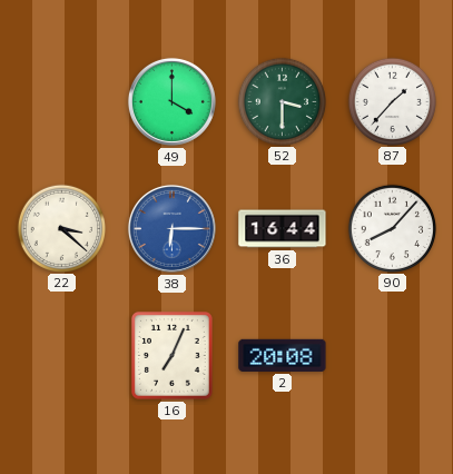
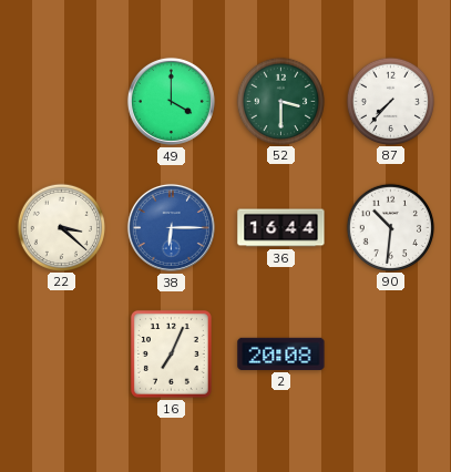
87: 1:37 -> 7:37
90: 8:07 -> 10:31
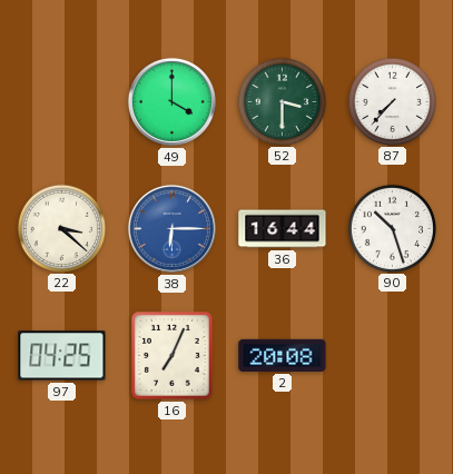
90: 10:31 -> 10:27
97: none -> 04:25
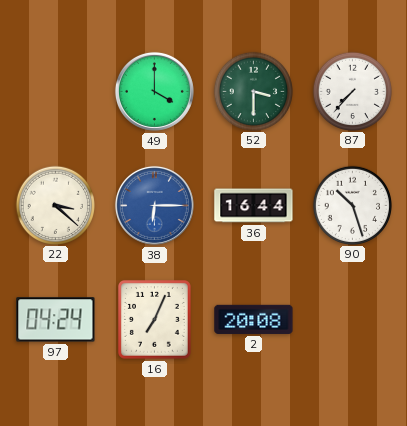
97: 04:25 -> 04:24
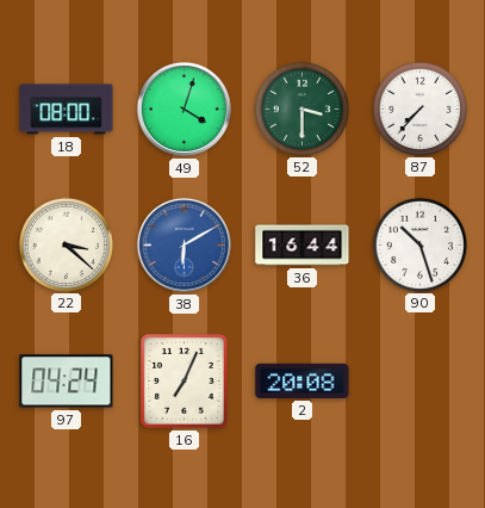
18: none -> 08:00
49: 4:00 -> 4:03
38: 6:15 -> 6:10
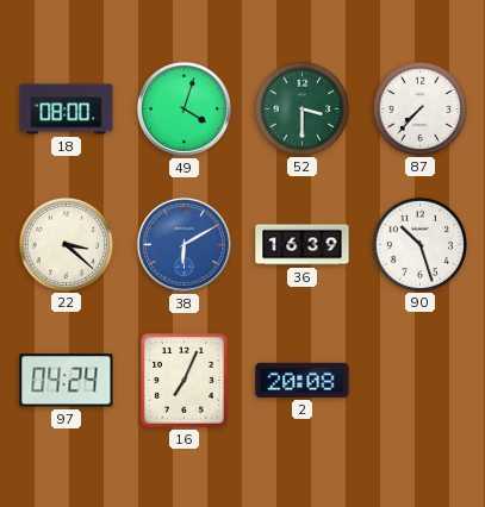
36: 16:44 -> 16:39
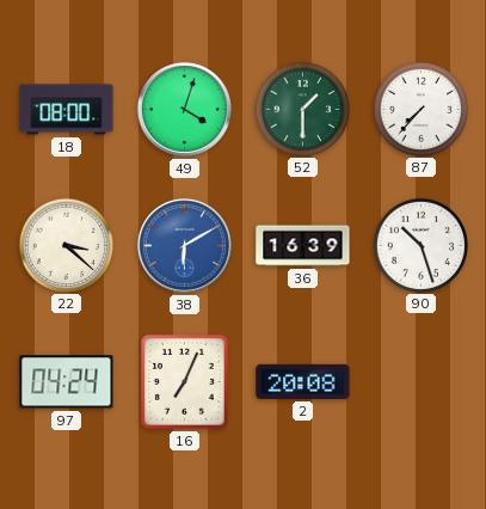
52: 3:30 -> 1:30
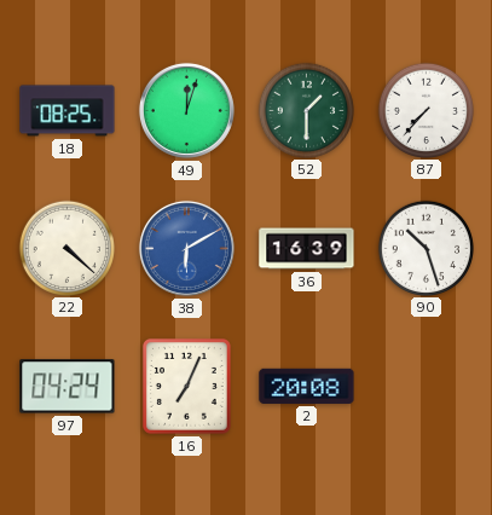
18: 08:00 -> 08:25
49: 4:03 -> 12:03
22: 3:22 -> 4:22
